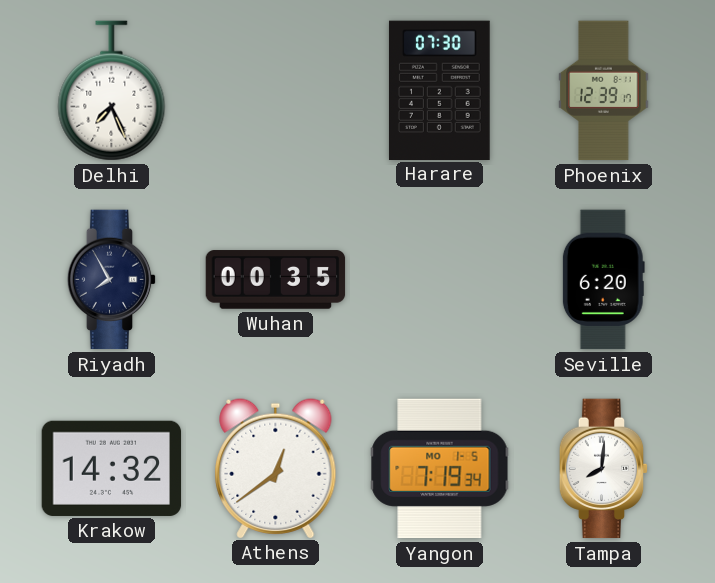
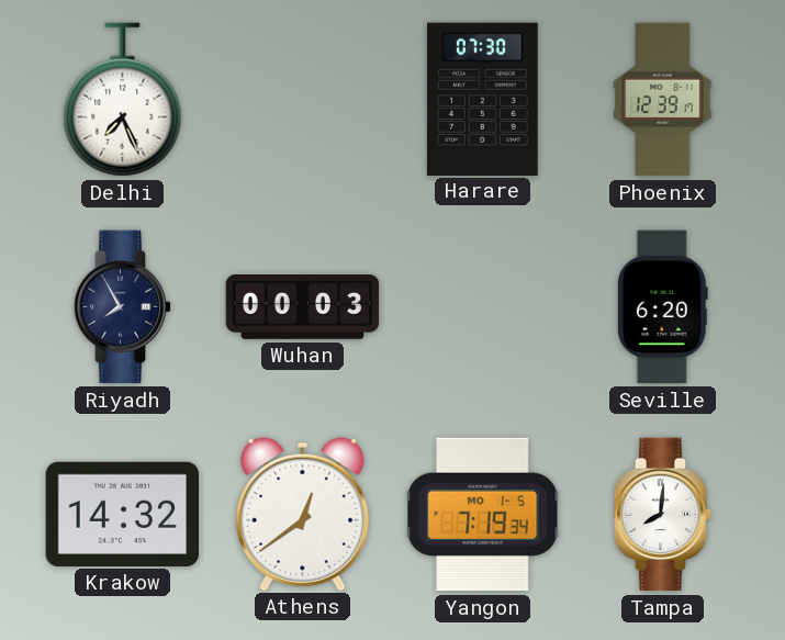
Wuhan: 00:35 -> 00:03
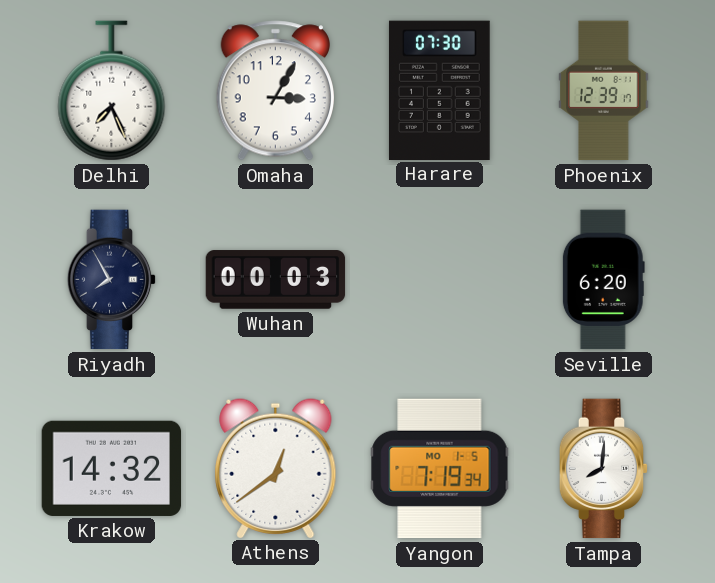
Omaha: none -> 3:05
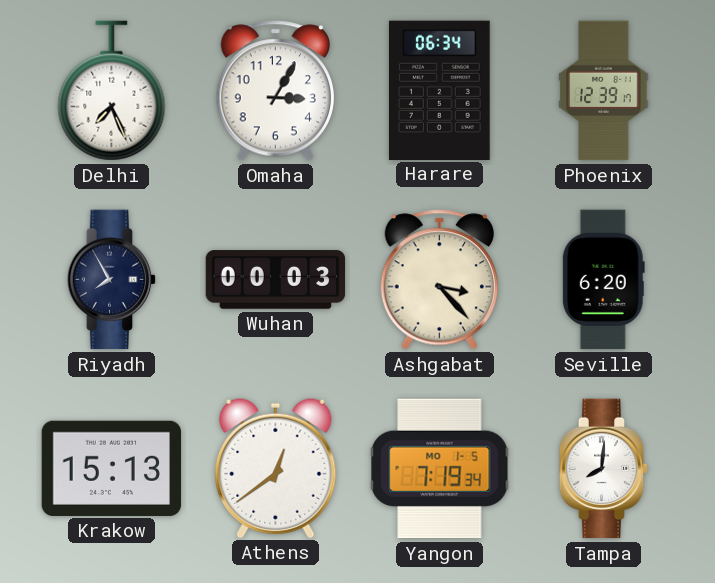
Harare: 07:30 -> 06:34
Ashgabat: none -> 3:23
Krakow: 14:32 -> 15:13
